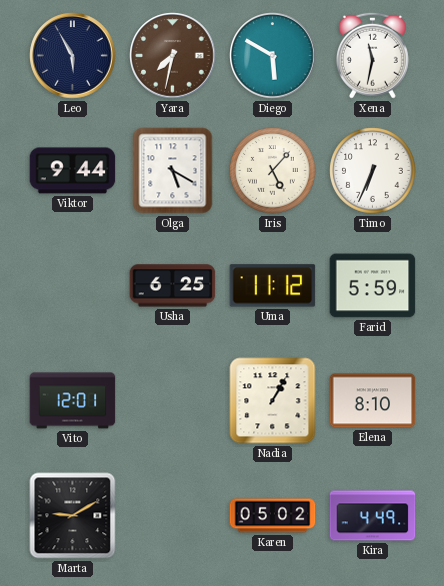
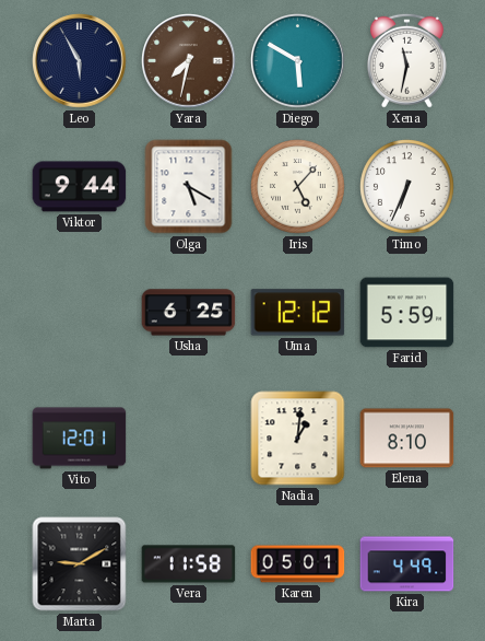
Uma: 11:12 -> 12:12
Nadia: 1:05 -> 1:01
Vera: none -> 11:58
Karen: 05:02 -> 05:01
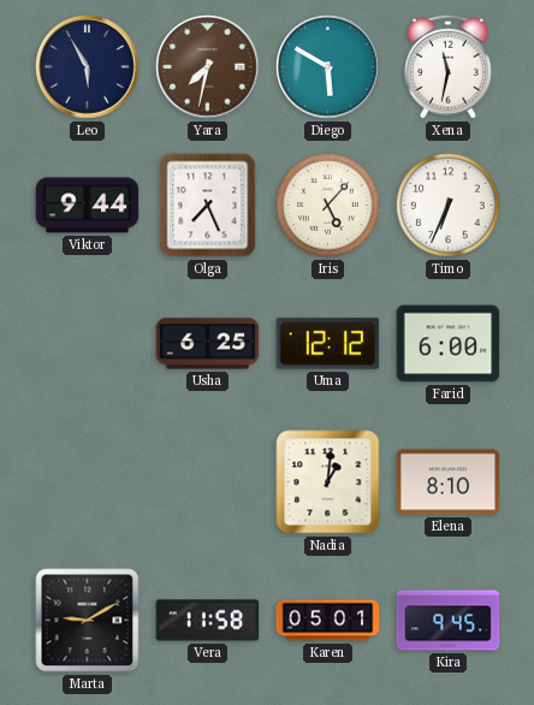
Olga: 5:20 -> 7:26
Farid: 5:59 -> 6:00
Vito: 12:01 -> none
Kira: 4:49 -> 9:45
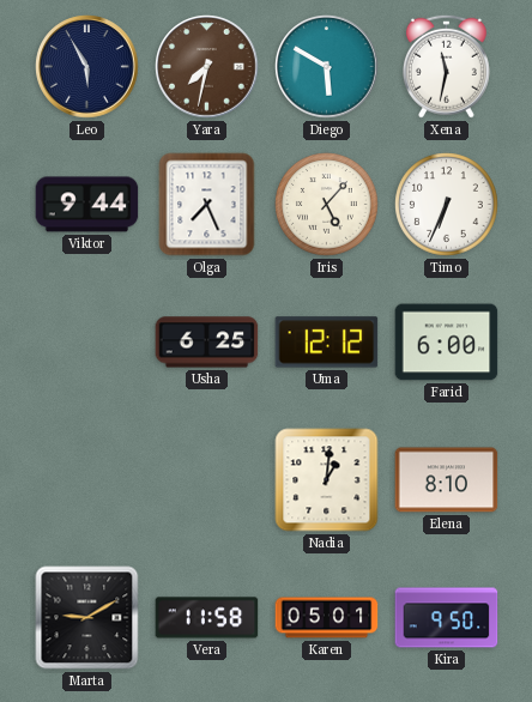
Kira: 9:45 -> 9:50
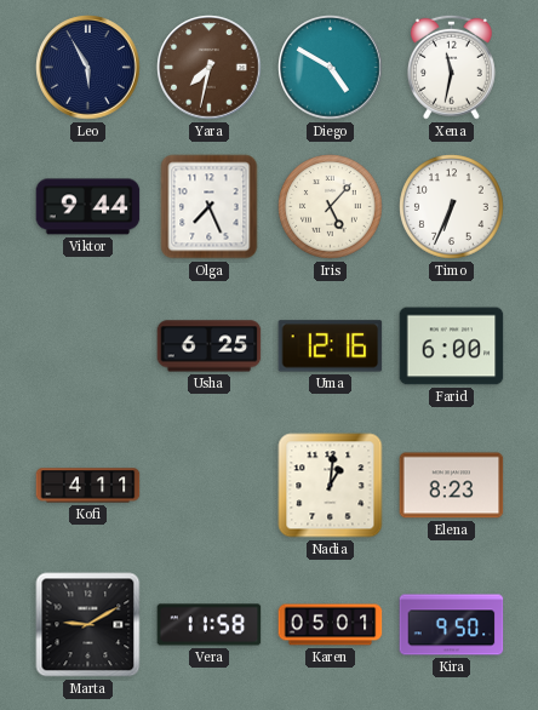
Diego: 5:50 -> 4:50
Uma: 12:12 -> 12:16
Kofi: none -> 4:11
Elena: 8:10 -> 8:23
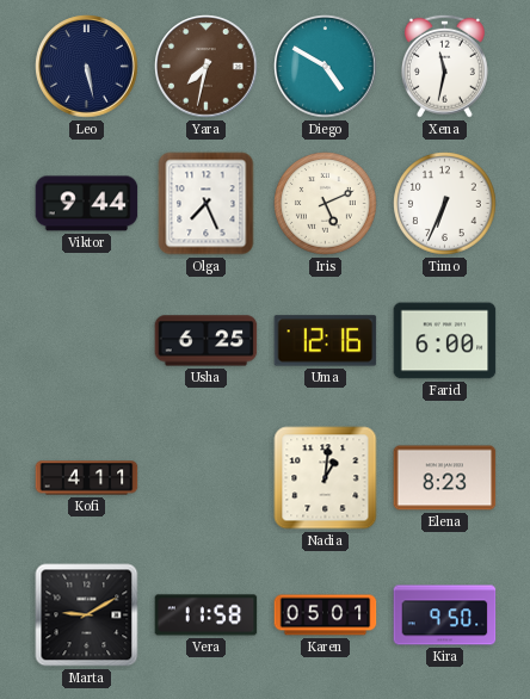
Leo: 5:55 -> 5:28
Iris: 5:07 -> 5:11
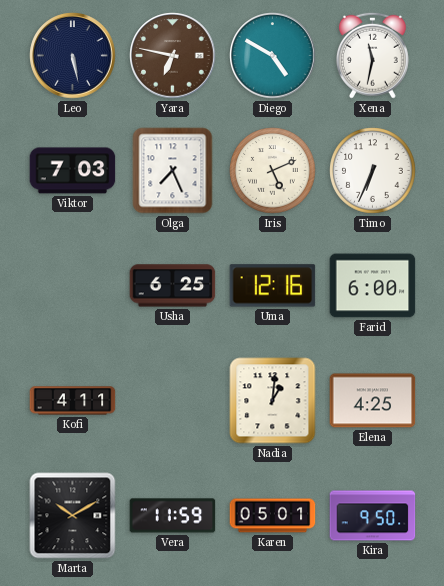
Yara: 7:32 -> 6:47
Viktor: 9:44 -> 7:03
Elena: 8:23 -> 4:25
Marta: 9:10 -> 10:10
Vera: 11:58 -> 11:59
